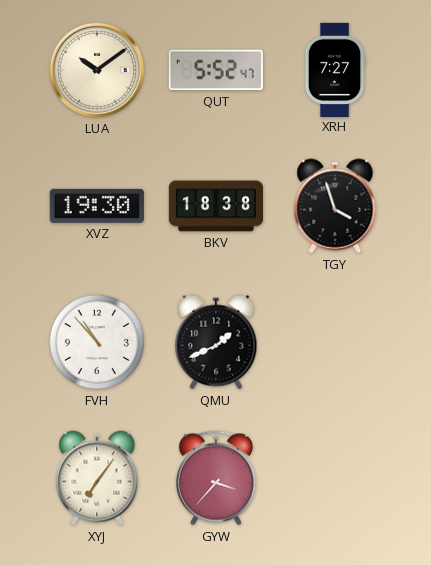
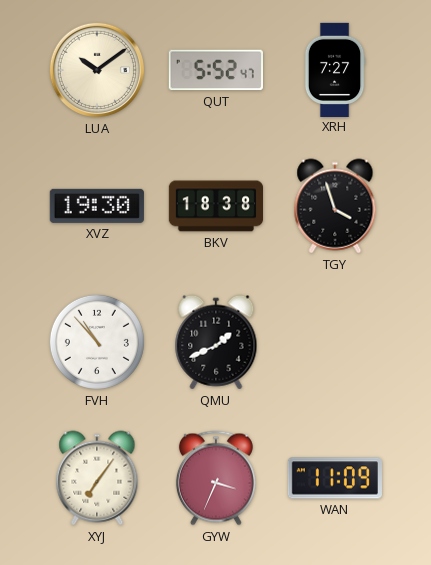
GYW: 3:37 -> 3:34
WAN: none -> 11:09
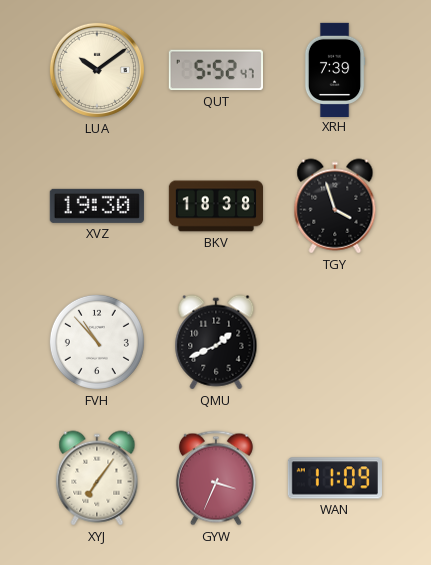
XRH: 7:27 -> 7:39
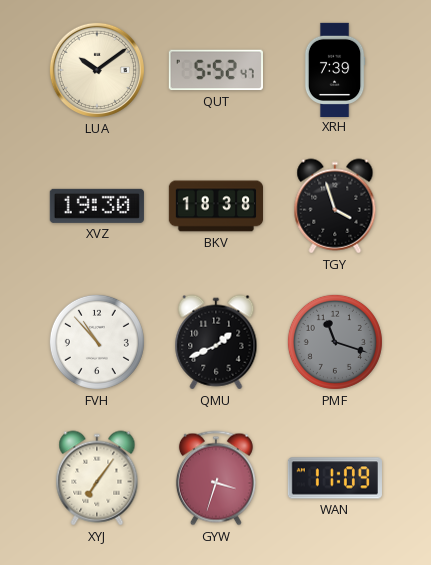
PMF: none -> 11:18
GYW: 3:34 -> 3:33
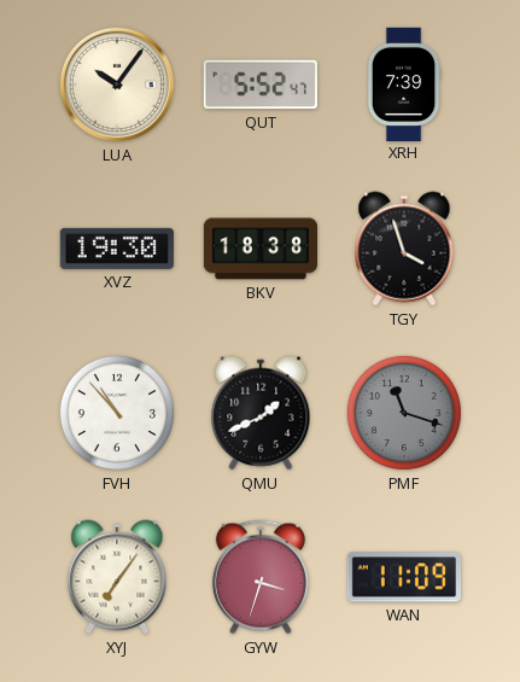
LUA: 10:09 -> 10:06
